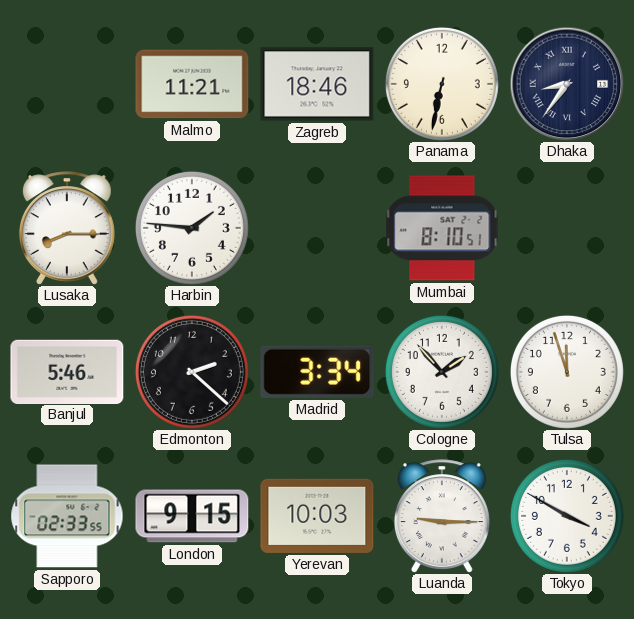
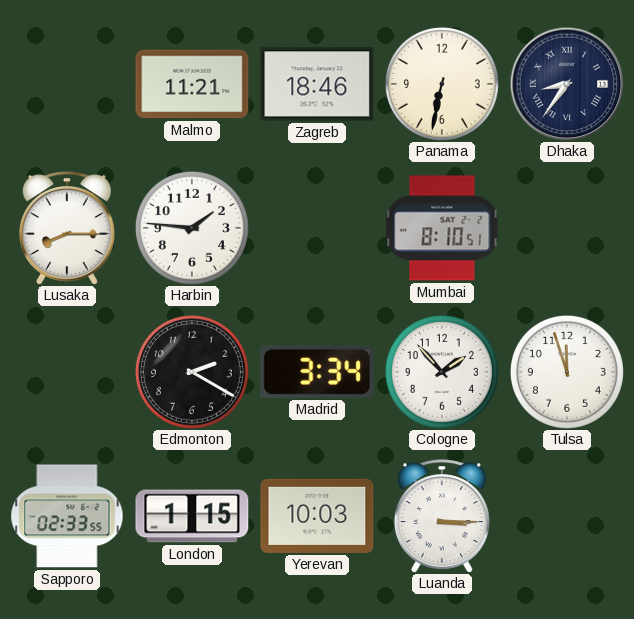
Banjul: 5:46 -> none
Edmonton: 2:22 -> 2:20
London: 9:15 -> 1:15
Luanda: 9:15 -> 3:15
Tokyo: 3:50 -> none
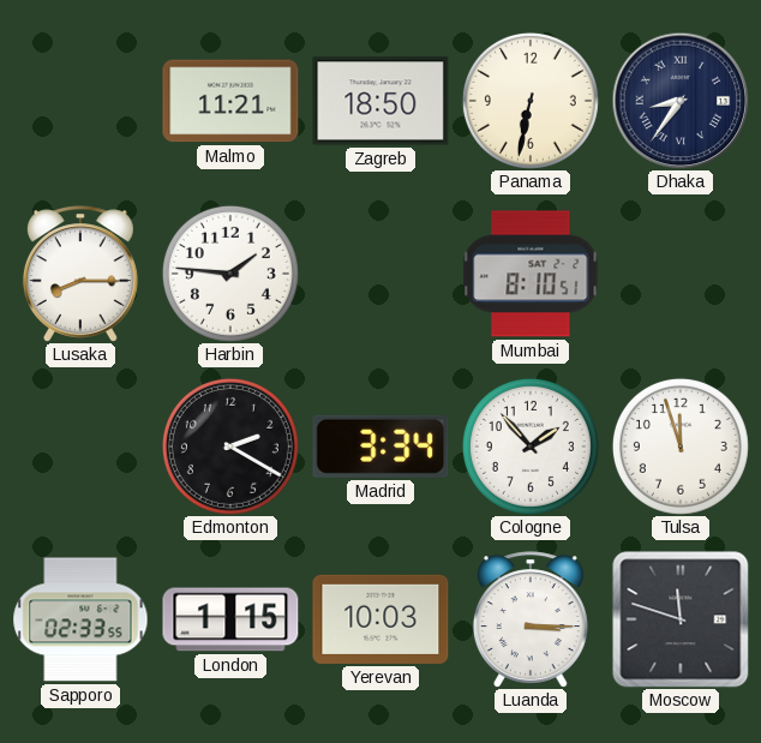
Zagreb: 18:46 -> 18:50
Moscow: none -> 11:48
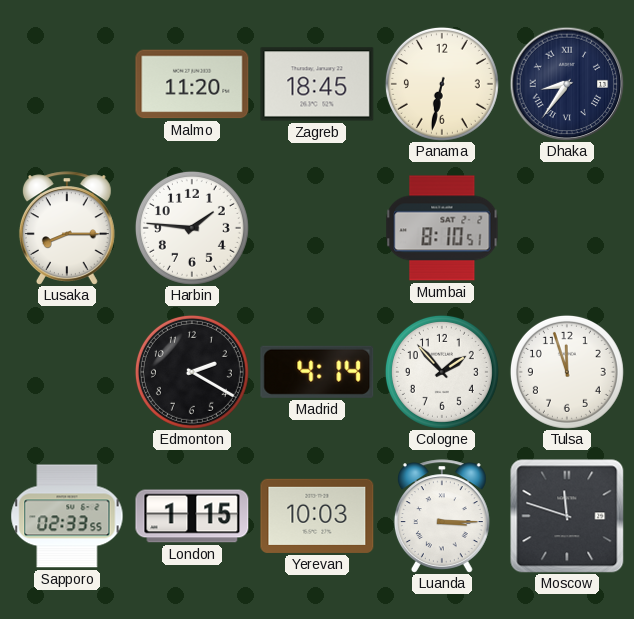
Malmo: 11:21 -> 11:20
Zagreb: 18:50 -> 18:45
Madrid: 3:34 -> 4:14
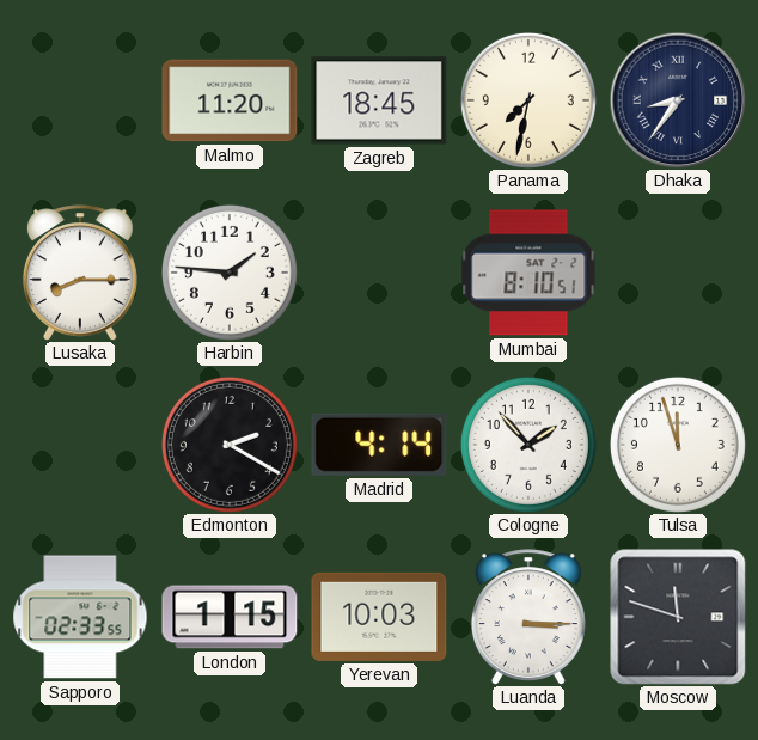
Panama: 6:32 -> 7:32
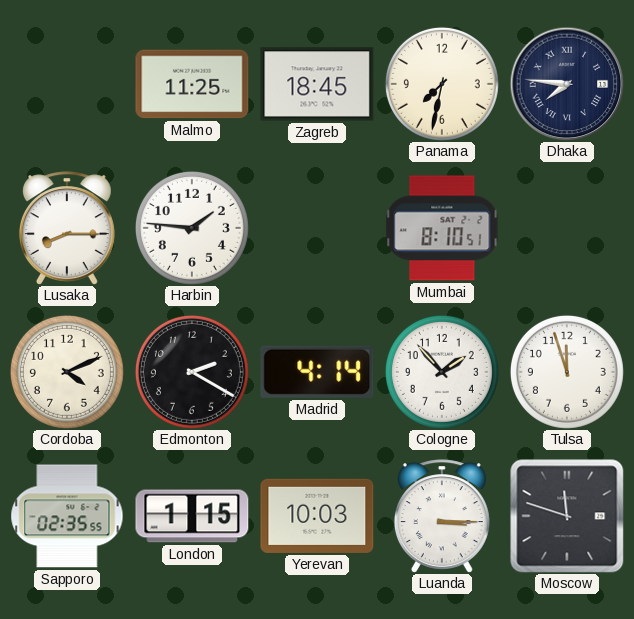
Malmo: 11:20 -> 11:25
Dhaka: 8:36 -> 7:46
Cordoba: none -> 4:11
Sapporo: 02:33 -> 02:35
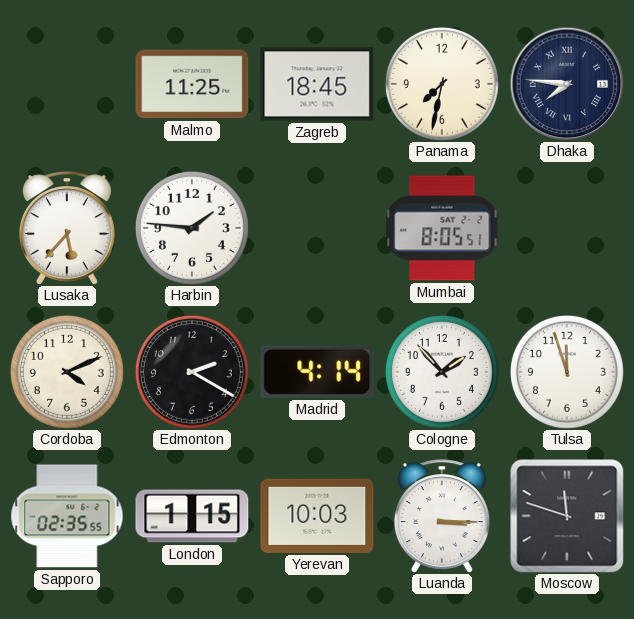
Lusaka: 8:15 -> 5:37
Mumbai: 8:10 -> 8:05
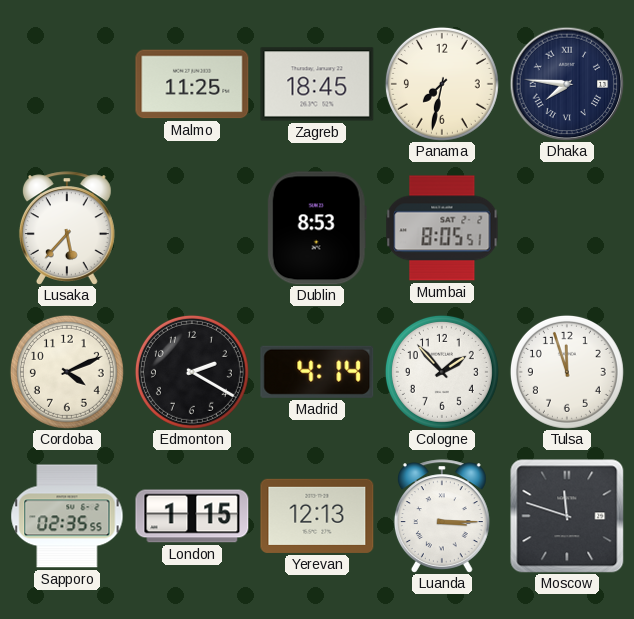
Harbin: 1:46 -> none
Dublin: none -> 8:53
Yerevan: 10:03 -> 12:13
